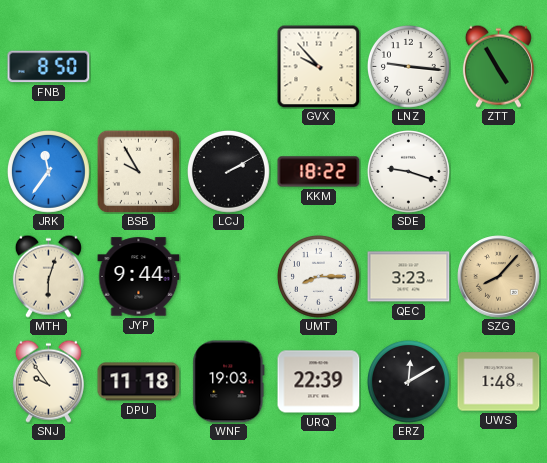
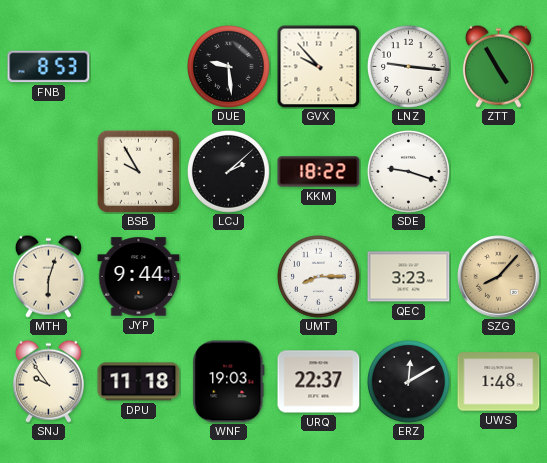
FNB: 8:50 -> 8:53
DUE: none -> 9:29
JRK: 11:36 -> none
LCJ: 2:10 -> 2:08
URQ: 22:39 -> 22:37
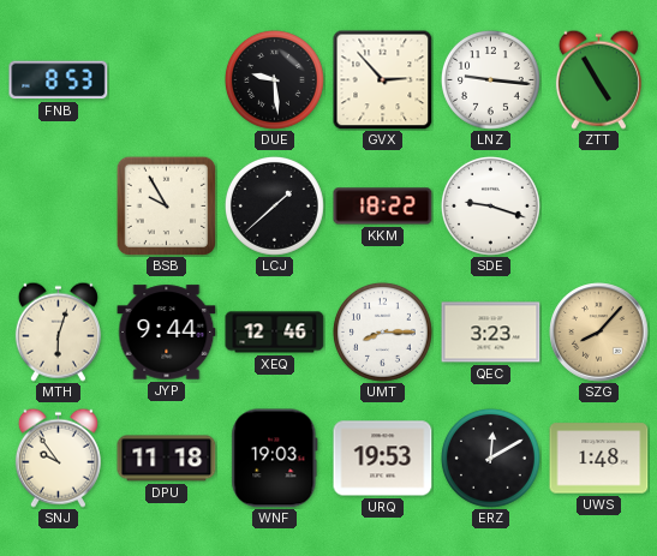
GVX: 9:53 -> 2:53
LCJ: 2:08 -> 1:38
XEQ: none -> 12:46
URQ: 22:37 -> 19:53
